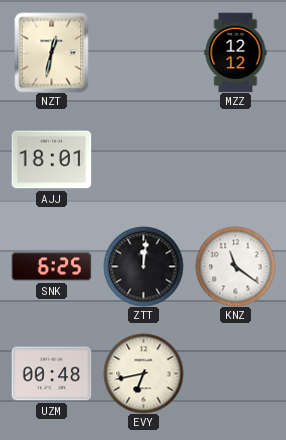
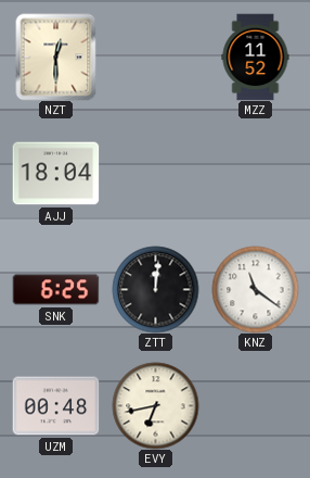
NZT: 12:32 -> 12:30
MZZ: 12:12 -> 11:52
AJJ: 18:01 -> 18:04
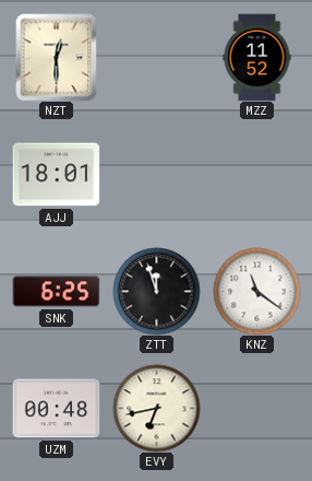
AJJ: 18:04 -> 18:01
ZTT: 12:01 -> 11:57
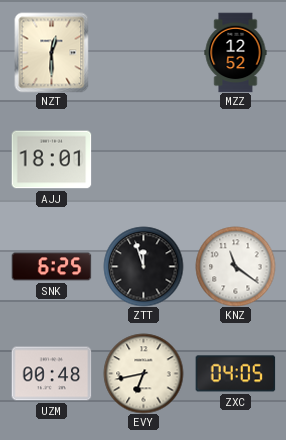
MZZ: 11:52 -> 12:52
ZXC: none -> 04:05
